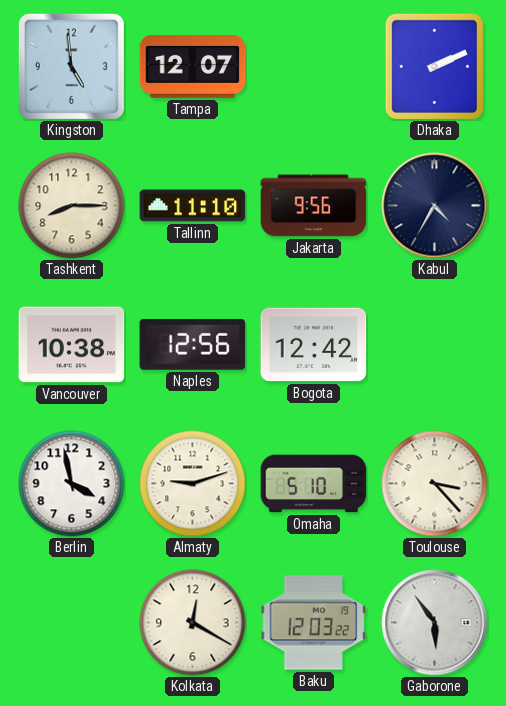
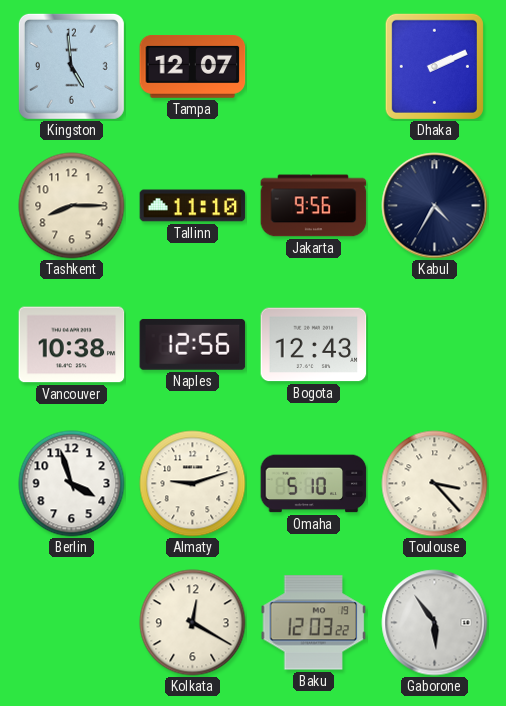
Bogota: 12:42 -> 12:43
Berlin: 3:58 -> 3:57
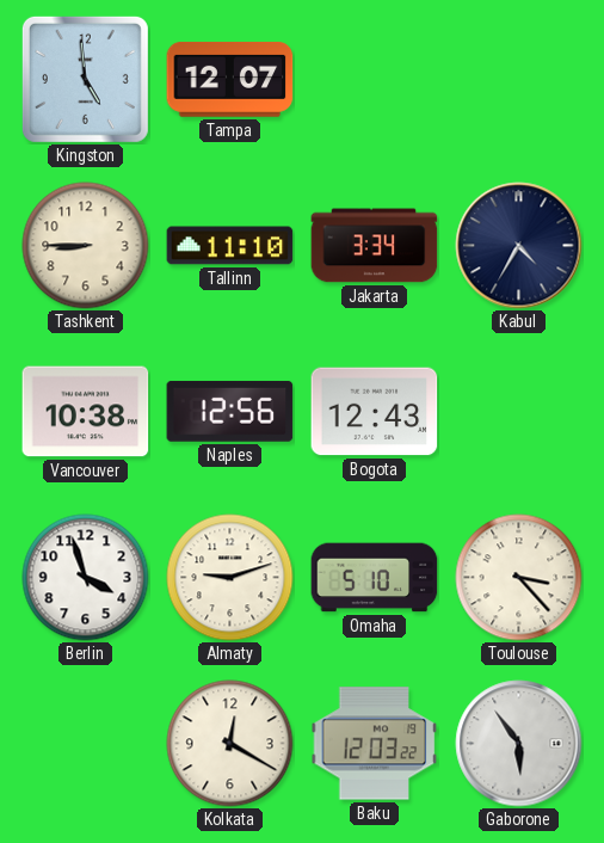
Dhaka: 2:11 -> none
Tashkent: 8:15 -> 8:45
Jakarta: 9:56 -> 3:34
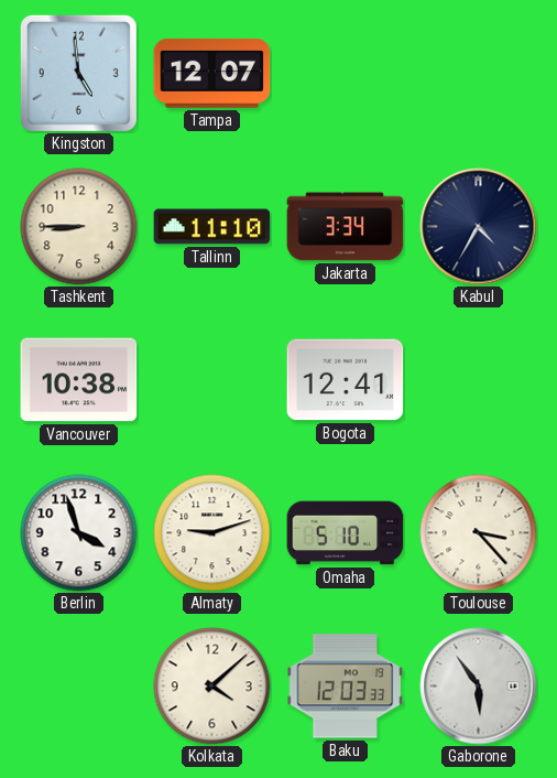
Naples: 12:56 -> none
Bogota: 12:43 -> 12:41
Kolkata: 12:20 -> 4:08
Baku: 12:03:22 -> 12:03:33
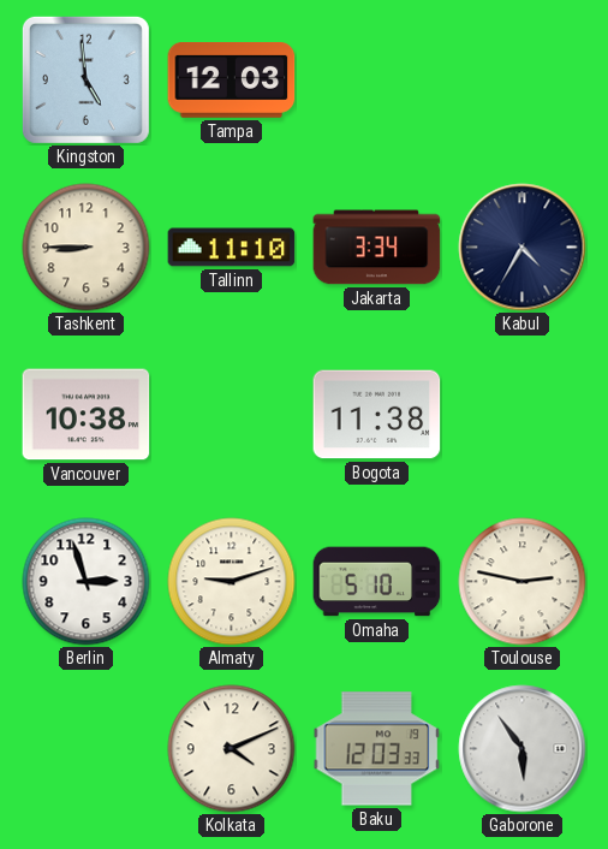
Tampa: 12:07 -> 12:03
Bogota: 12:41 -> 11:38
Berlin: 3:57 -> 2:57
Toulouse: 3:23 -> 2:47
Kolkata: 4:08 -> 4:11
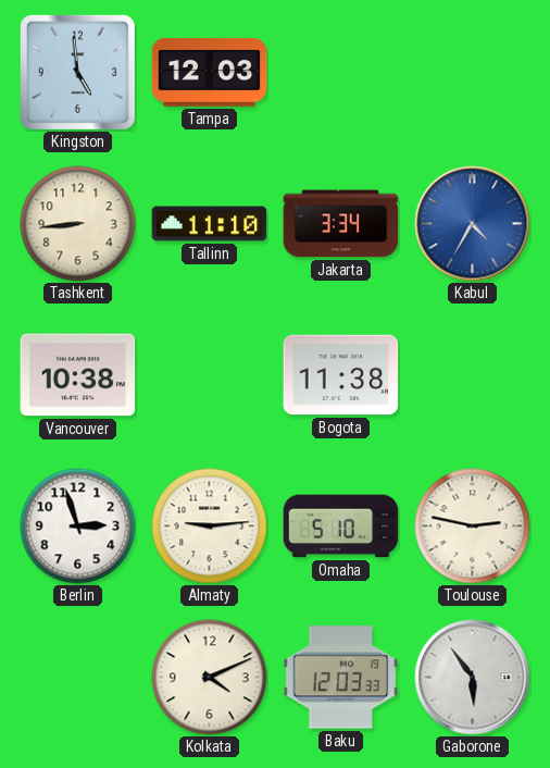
Tashkent: 8:45 -> 8:44
Kabul dial: navy -> blue
Almaty: 9:12 -> 9:14
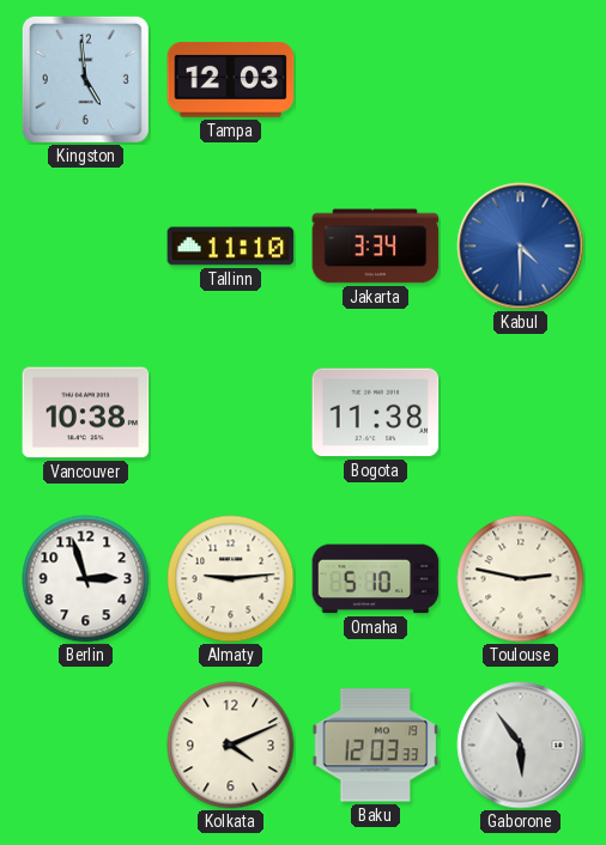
Tashkent: 8:44 -> none
Kabul: 4:35 -> 4:30
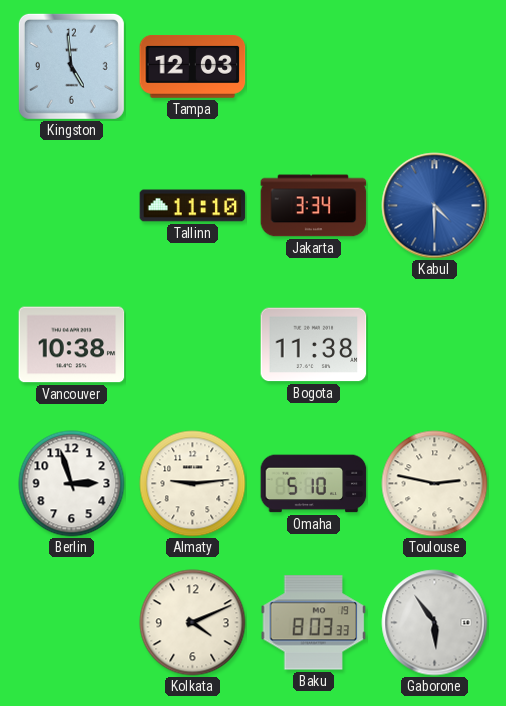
Baku: 12:03 -> 8:03
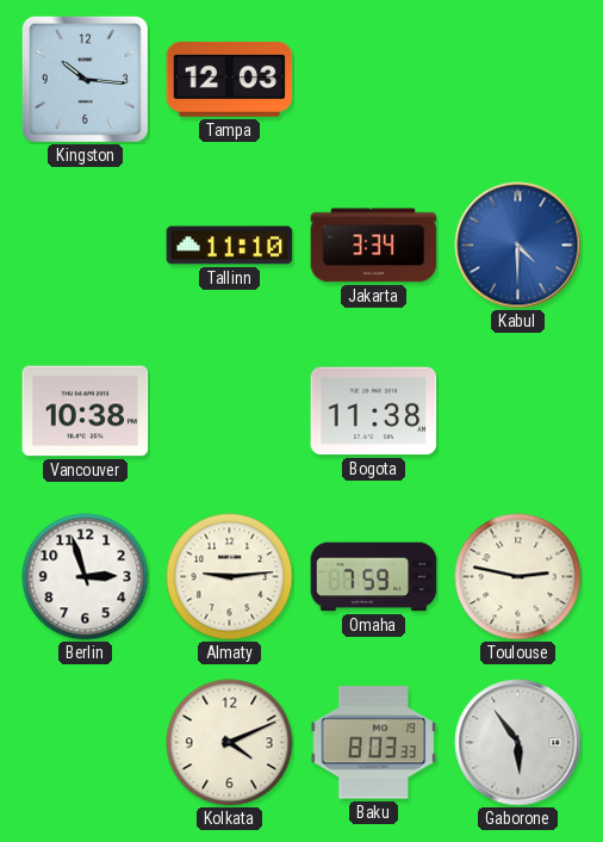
Kingston: 4:59 -> 10:16
Omaha: 5:10 -> 7:59
